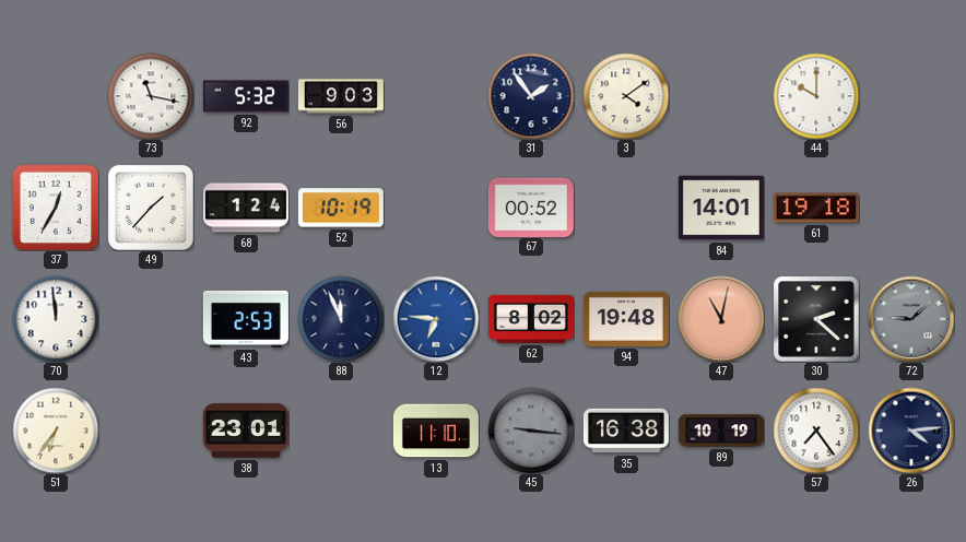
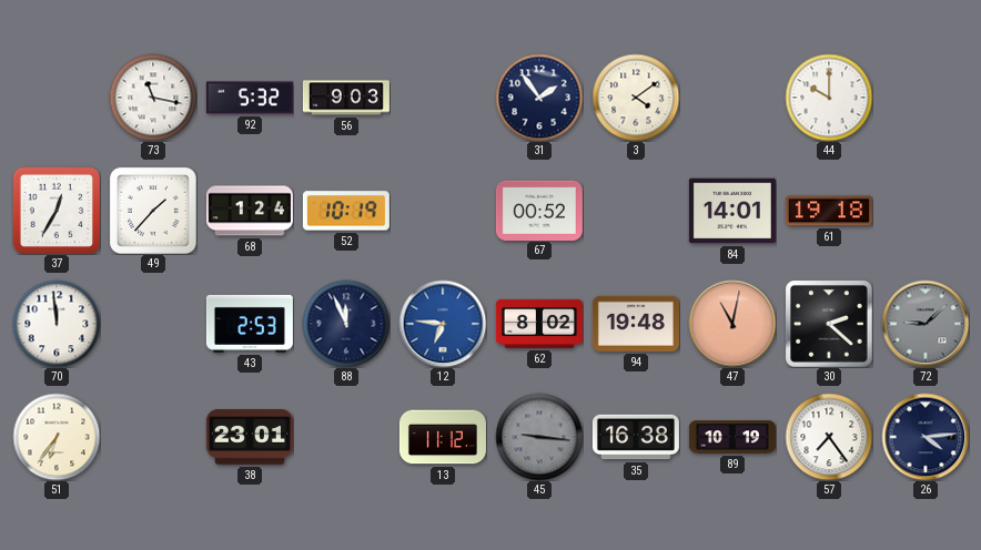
13: 11:10 -> 11:12
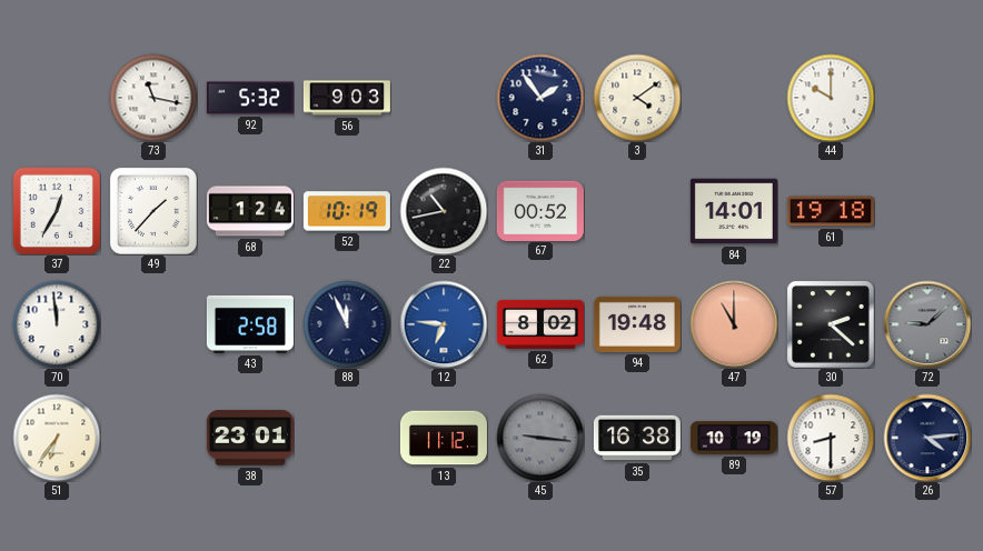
22: none -> 10:43
43: 2:53 -> 2:58
47: 11:02 -> 11:00
57: 7:24 -> 8:30
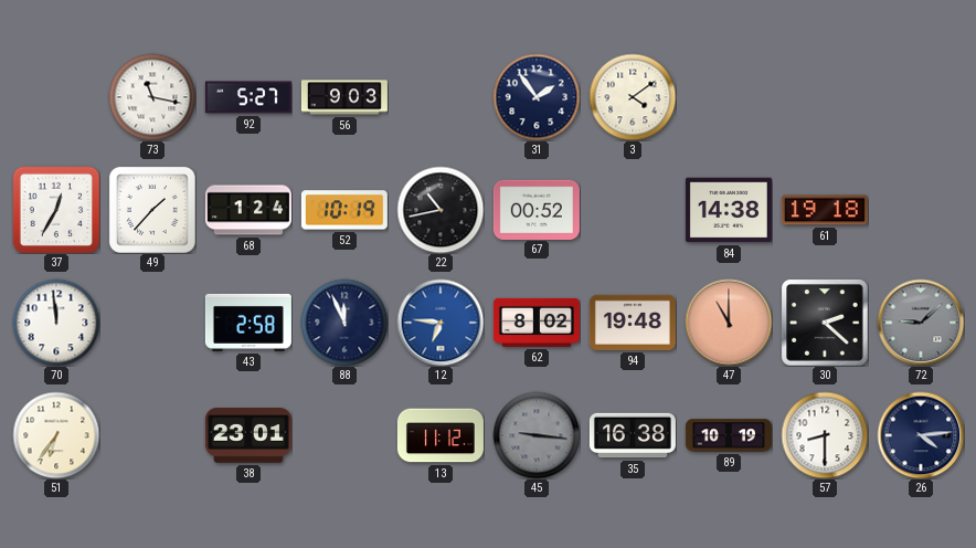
92: 5:32 -> 5:27
44: 10:00 -> none
84: 14:01 -> 14:38
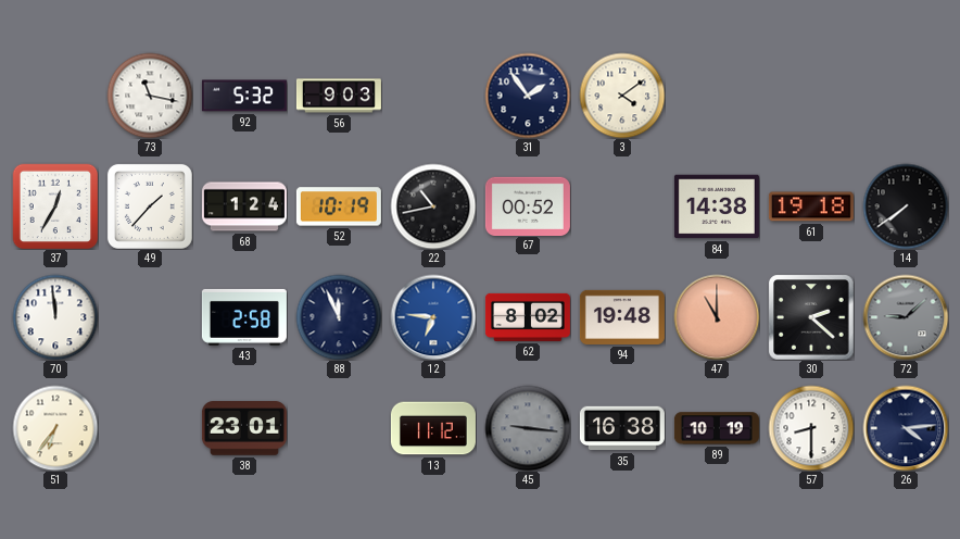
92: 5:27 -> 5:32
14: none -> 7:39
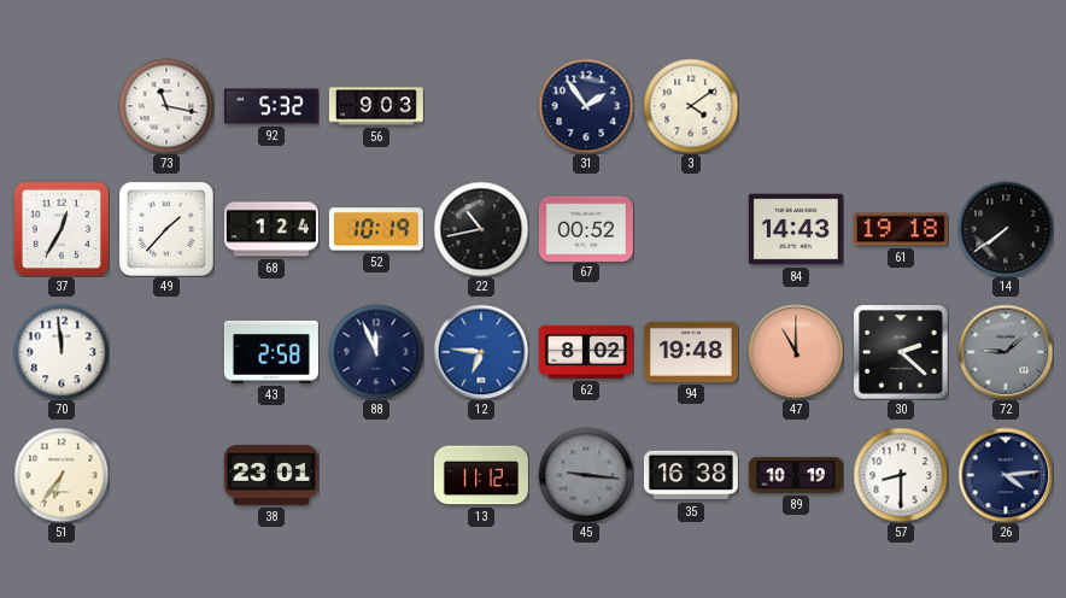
84: 14:38 -> 14:43
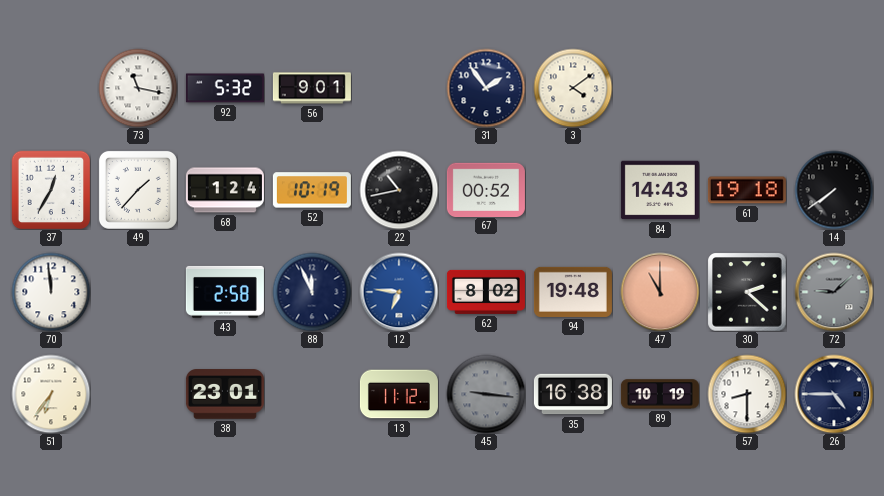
56: 9:03 -> 9:01
26: 4:14 -> 4:45
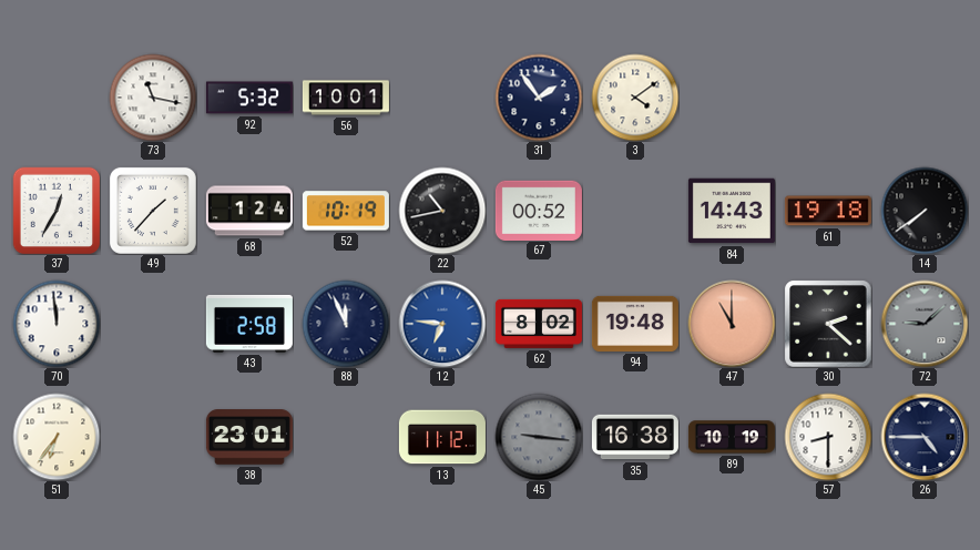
56: 9:01 -> 10:01
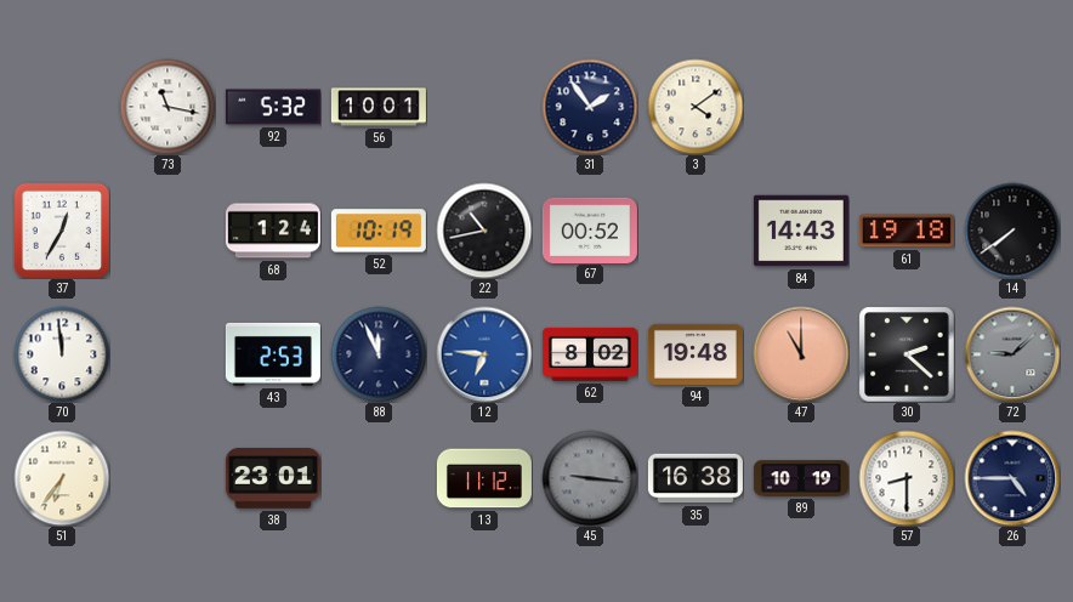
49: 1:37 -> none
43: 2:58 -> 2:53
